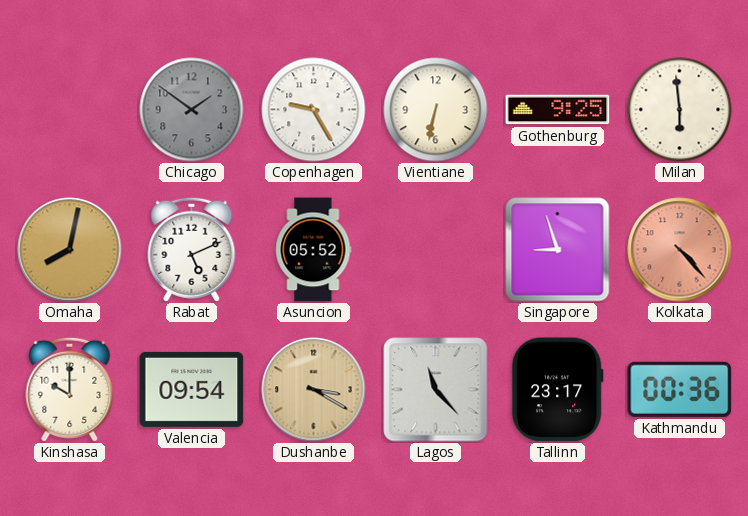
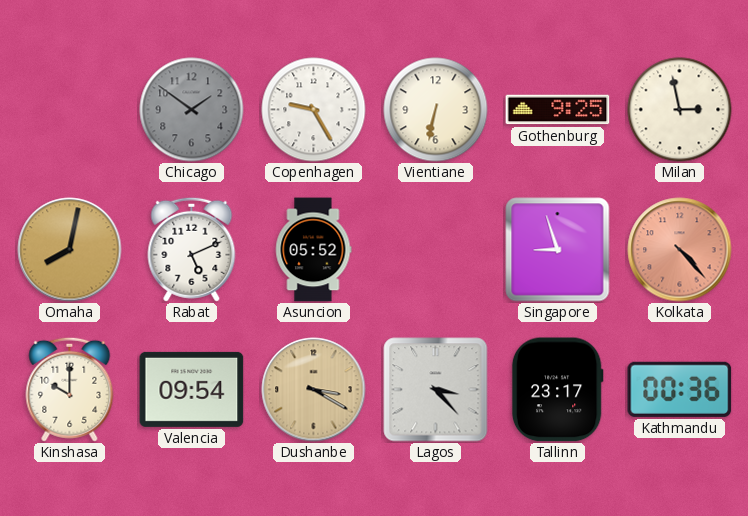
Milan: 5:59 -> 2:58
Lagos: 11:23 -> 3:23
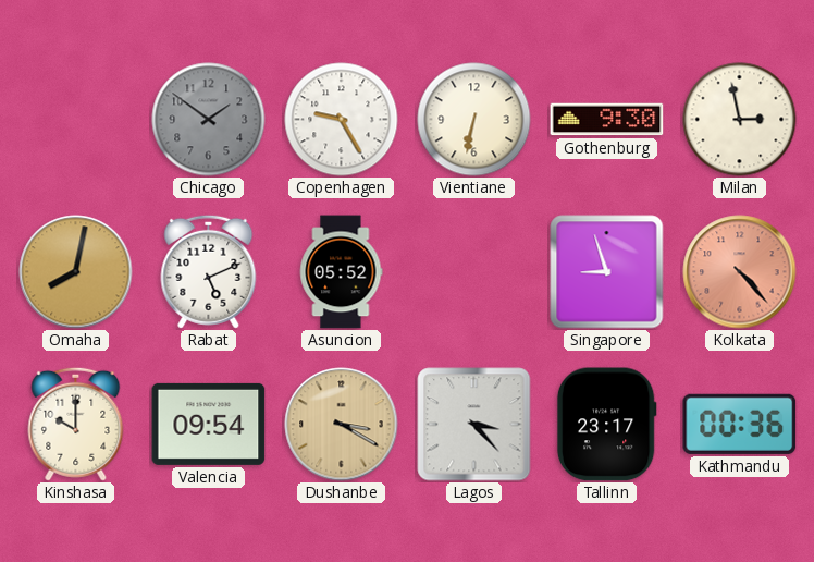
Gothenburg: 9:25 -> 9:30
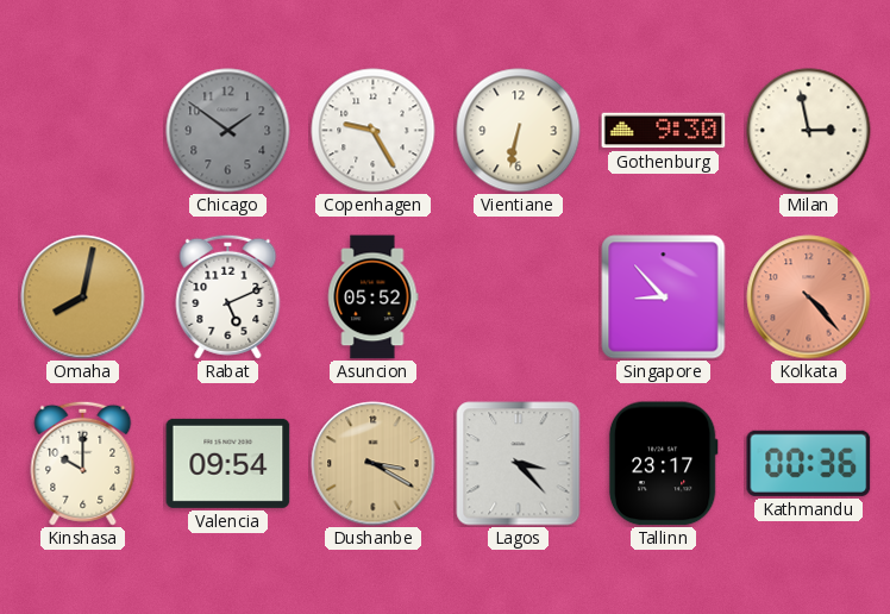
Singapore: 8:57 -> 8:53
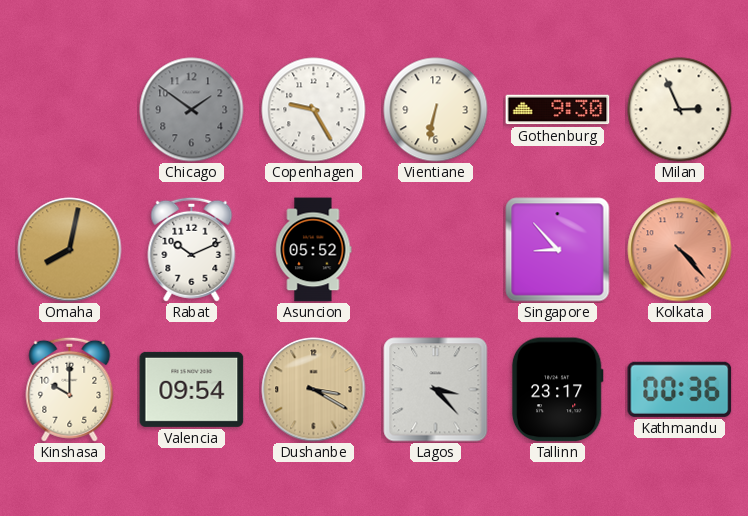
Milan: 2:58 -> 2:56
Rabat: 5:11 -> 10:11
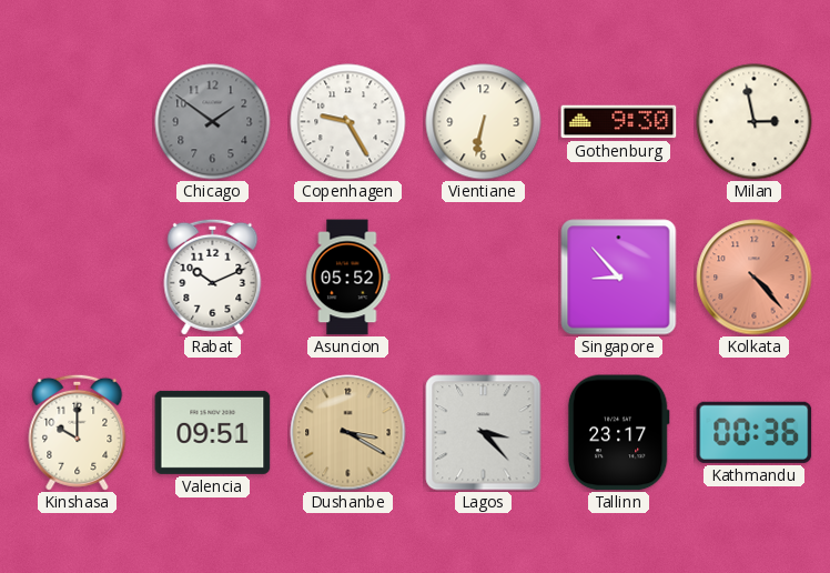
Milan: 2:56 -> 2:58
Omaha: 8:02 -> none
Valencia: 09:54 -> 09:51
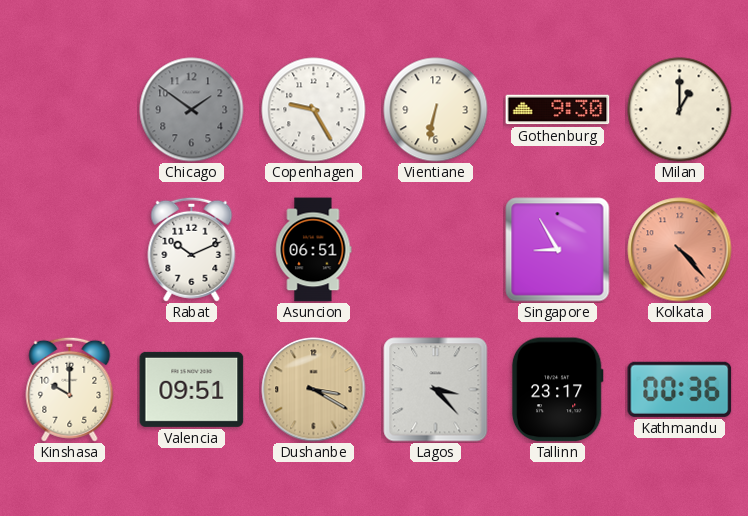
Milan: 2:58 -> 1:00
Asuncion: 05:52 -> 06:51
Singapore: 8:53 -> 8:55
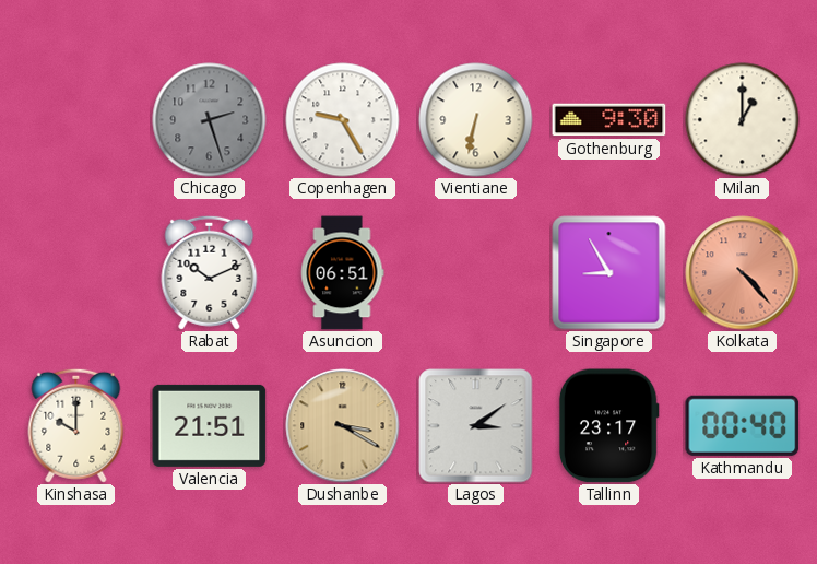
Chicago: 1:51 -> 2:27
Valencia: 09:51 -> 21:51
Lagos: 3:23 -> 3:09
Kathmandu: 00:36 -> 00:40
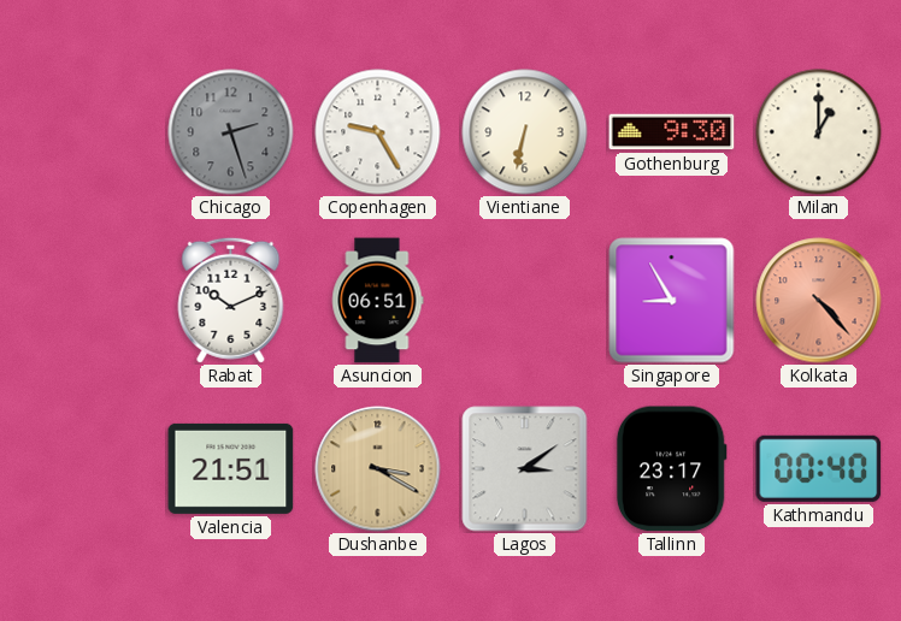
Kinshasa: 10:00 -> none
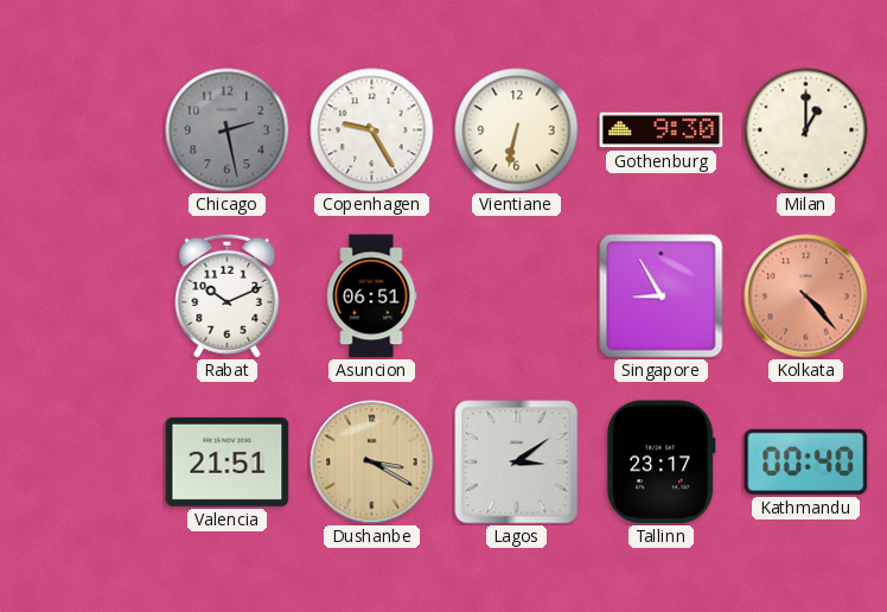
Chicago: 2:27 -> 2:28
